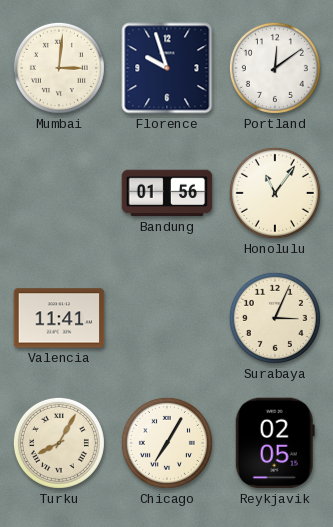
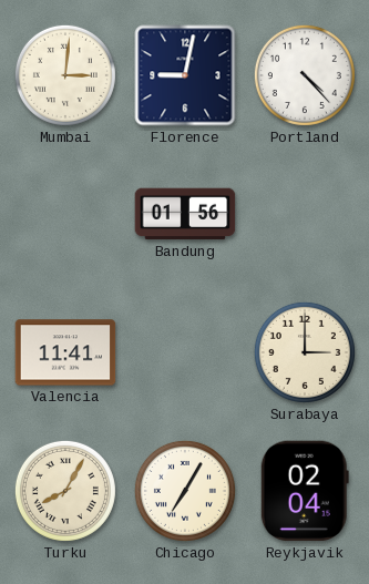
Florence: 9:57 -> 9:02
Portland: 12:09 -> 4:23
Honolulu: 11:06 -> none
Surabaya: 3:04 -> 3:00
Reykjavik: 02:05 -> 02:04
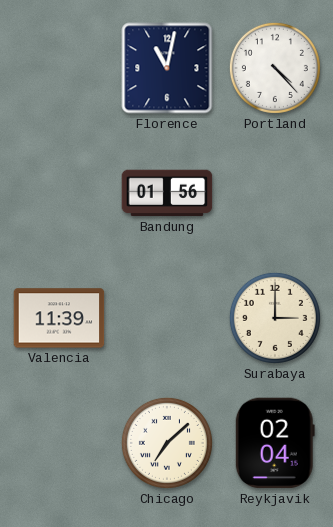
Mumbai: 3:01 -> none
Florence: 9:02 -> 11:02
Valencia: 11:41 -> 11:39
Turku: 8:05 -> none
Chicago: 7:05 -> 7:08
